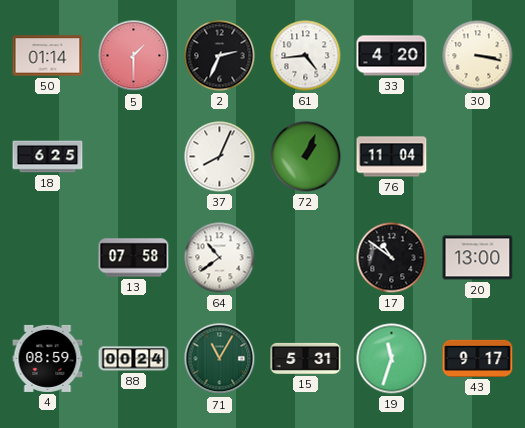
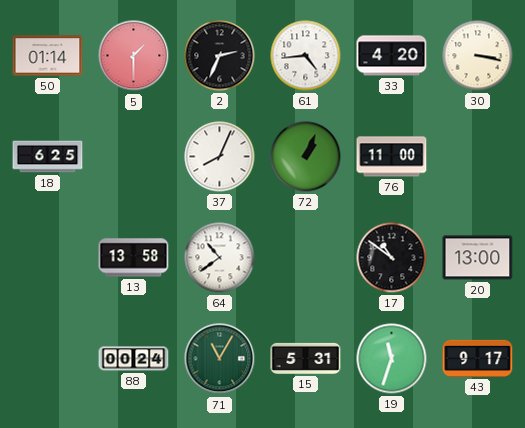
76: 11:04 -> 11:00
13: 07:58 -> 13:58
4: 08:59 -> none
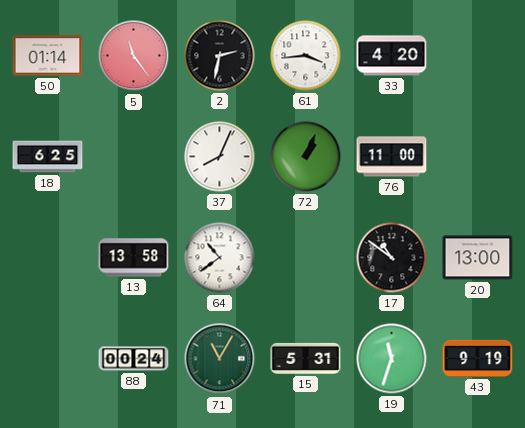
5: 1:30 -> 11:24
2: 2:34 -> 2:32
61: 4:44 -> 3:44
30: 3:17 -> none
43: 9:17 -> 9:19
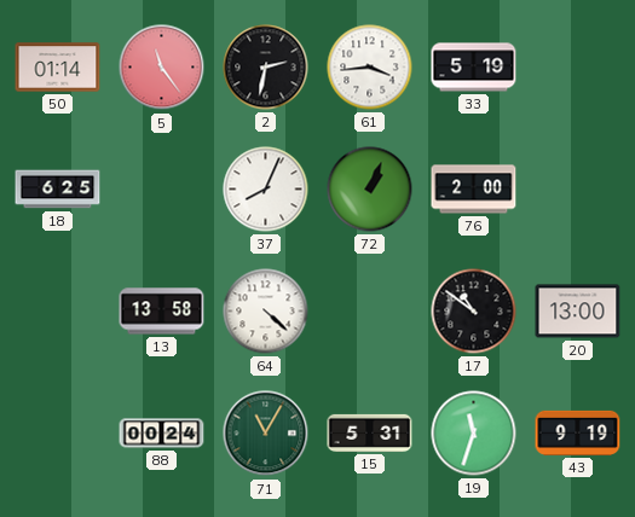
33: 4:20 -> 5:19
76: 11:00 -> 2:00
64: 10:39 -> 4:22
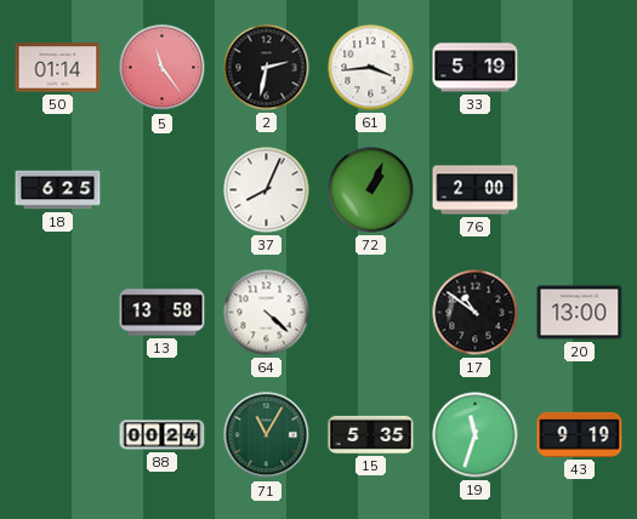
15: 5:31 -> 5:35
